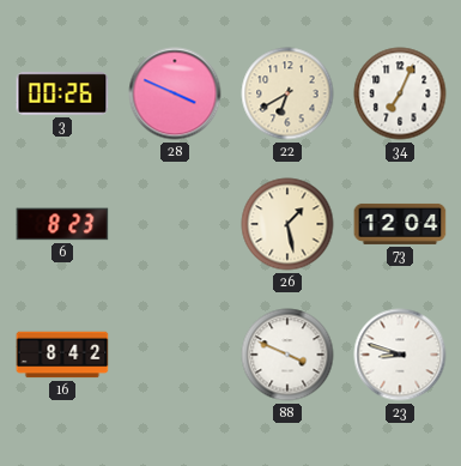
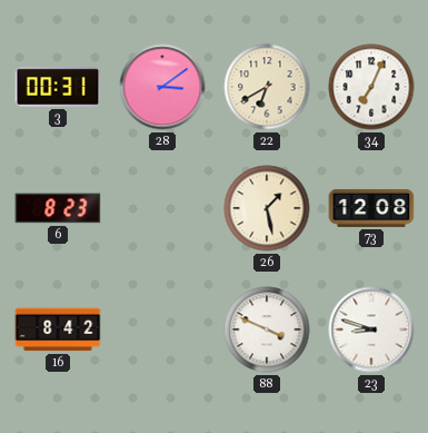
3: 00:26 -> 00:31
28: 3:49 -> 3:09
73: 12:04 -> 12:08
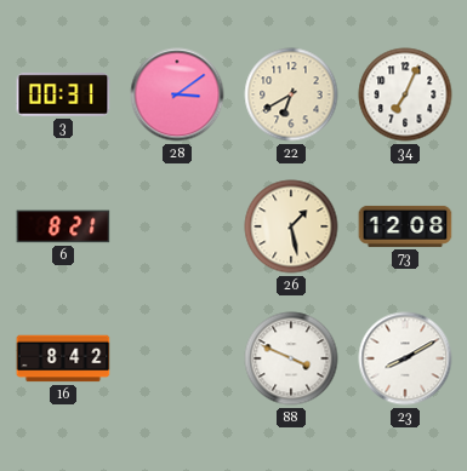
6: 8:23 -> 8:21
23: 8:48 -> 8:10
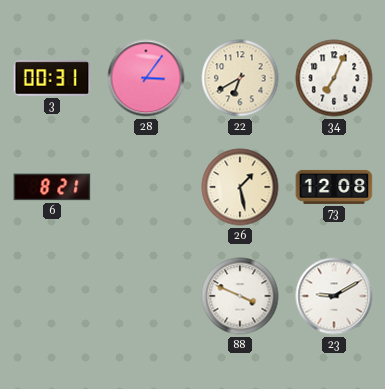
28: 3:09 -> 3:06
16: 8:42 -> none
23: 8:10 -> 9:10
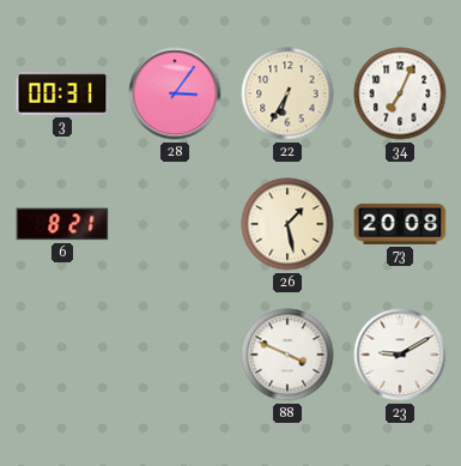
22: 6:40 -> 6:35
73: 12:08 -> 20:08
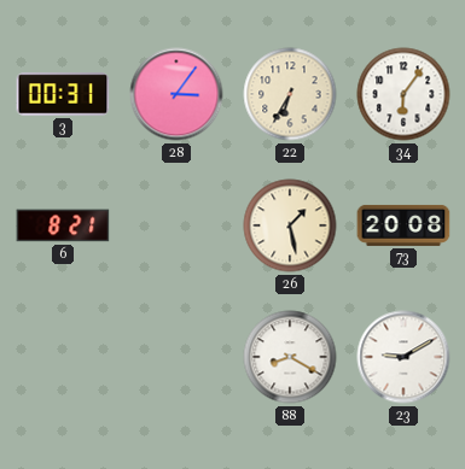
34: 7:04 -> 6:06
88: 3:49 -> 8:20
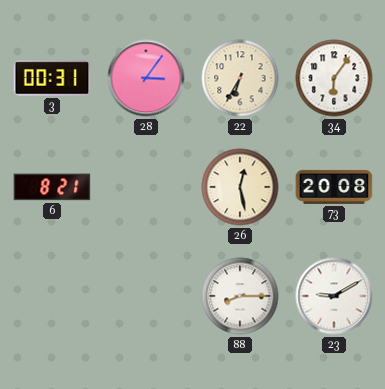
26: 1:28 -> 12:28
88: 8:20 -> 8:15
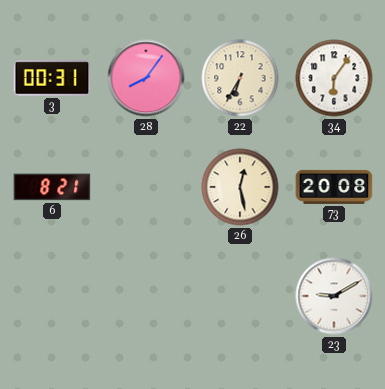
28: 3:06 -> 8:06
88: 8:15 -> none
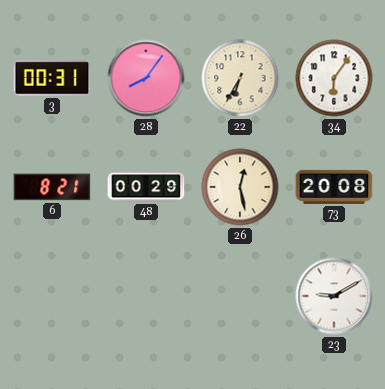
48: none -> 00:29
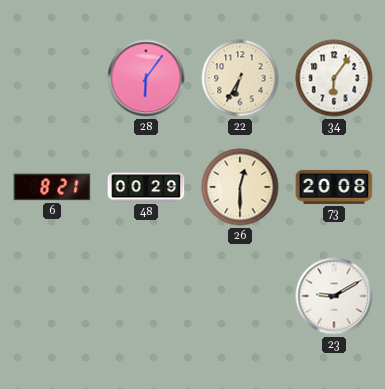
3: 00:31 -> none
28: 8:06 -> 6:06
26: 12:28 -> 12:30
